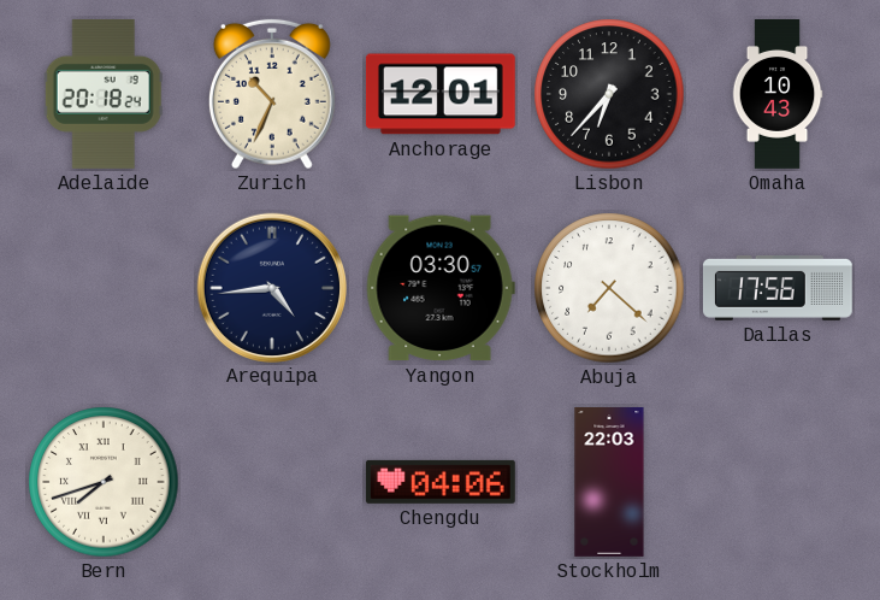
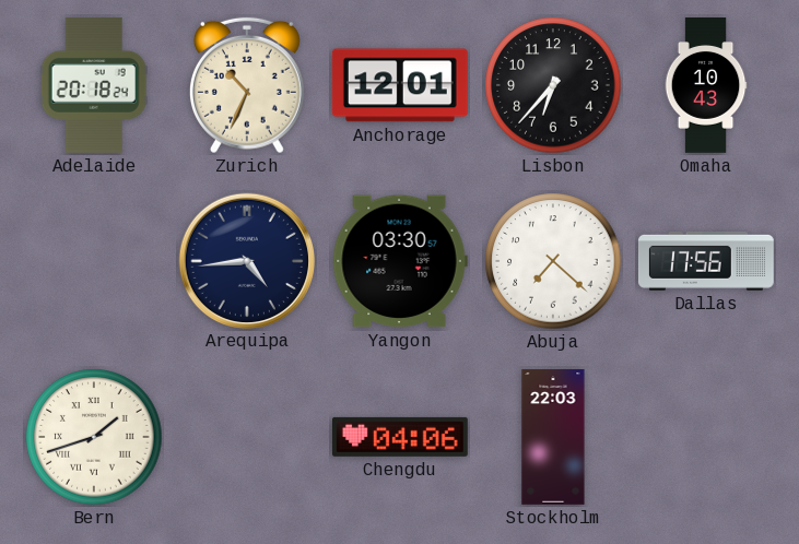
Bern: 7:42 -> 1:42
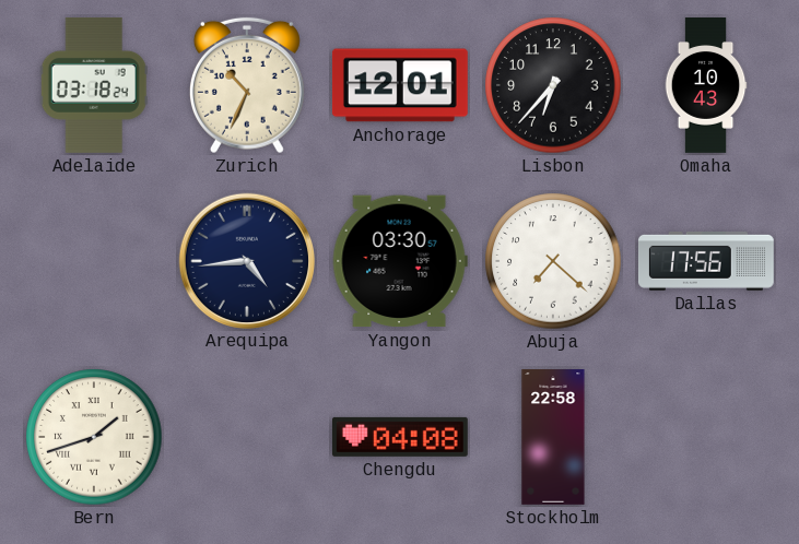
Adelaide: 20:18 -> 03:18
Chengdu: 04:06 -> 04:08
Stockholm: 22:03 -> 22:58
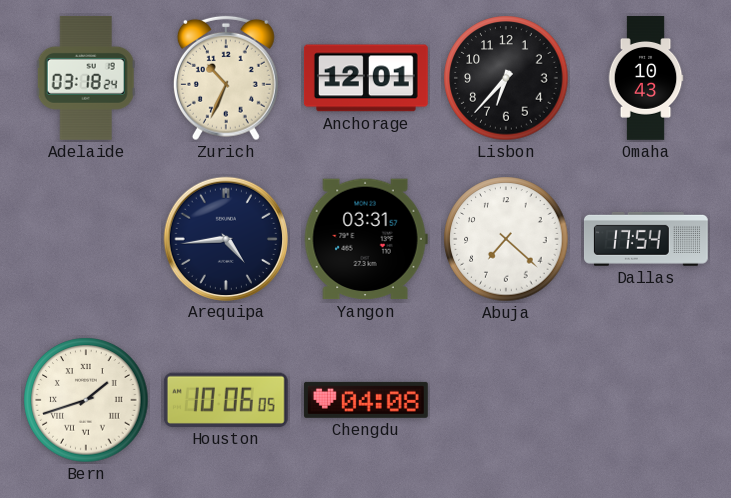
Yangon: 03:30 -> 03:31
Dallas: 17:56 -> 17:54
Houston: none -> 10:06
Stockholm: 22:58 -> none
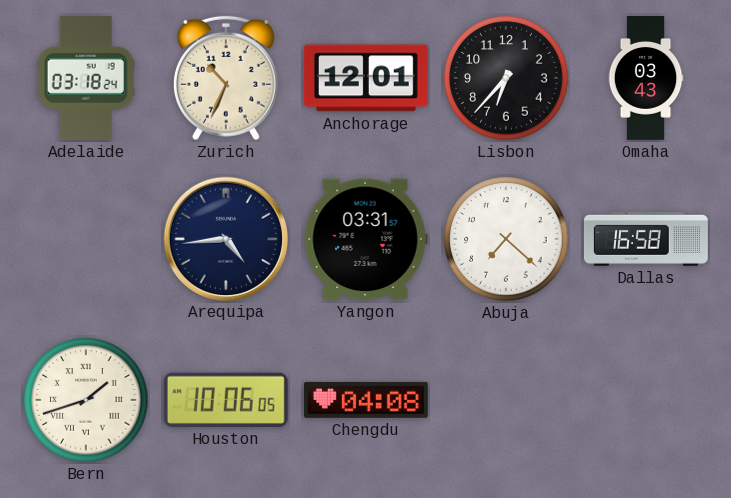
Omaha: 10:43 -> 03:43
Dallas: 17:54 -> 16:58
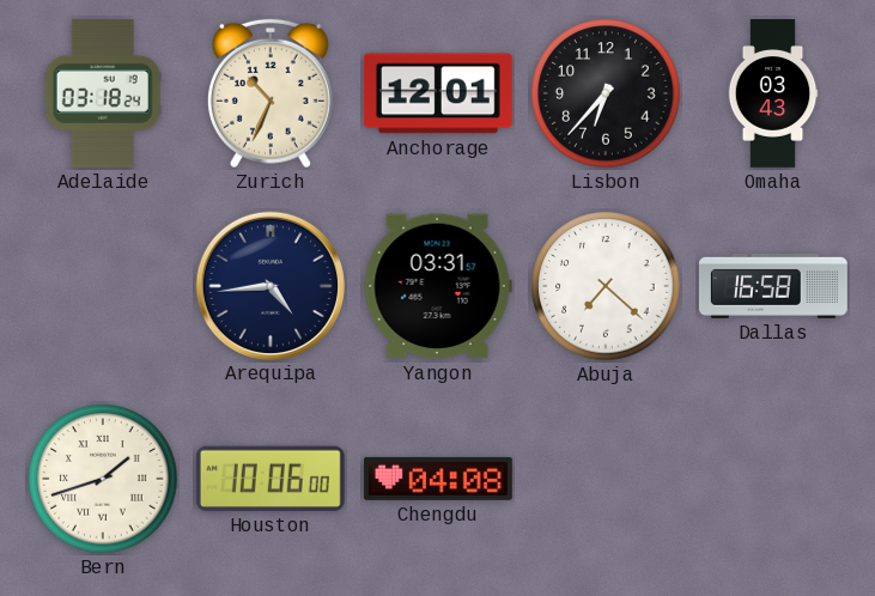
Houston: 10:06:05 -> 10:06:00
